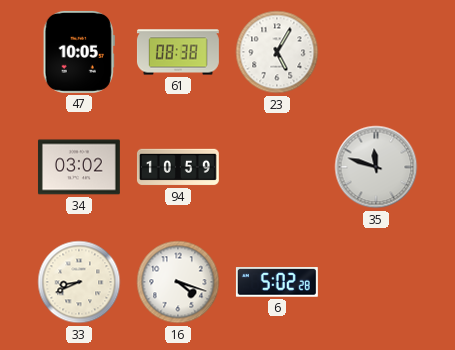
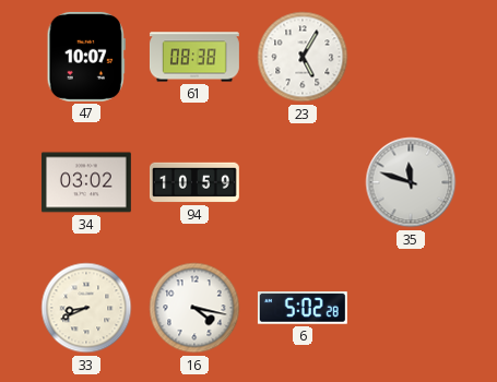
47: 10:05 -> 10:07
16: 4:18 -> 4:17
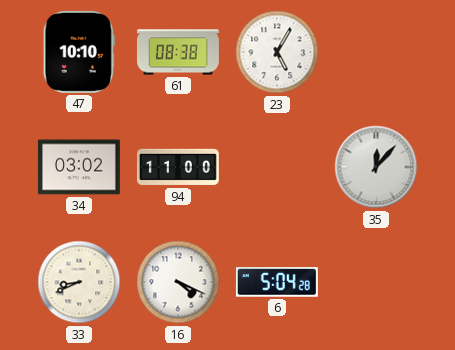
47: 10:07 -> 10:10
94: 10:59 -> 11:00
35: 11:48 -> 12:07
16: 4:17 -> 4:19
6: 5:02 -> 5:04
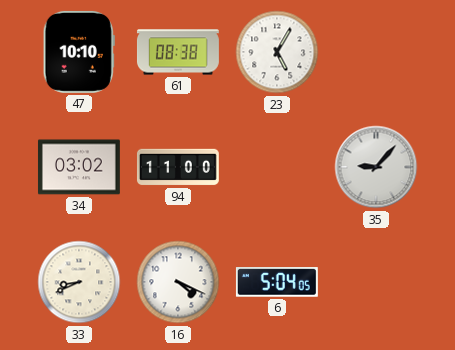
35: 12:07 -> 9:07
6: 5:04:28 -> 5:04:05
